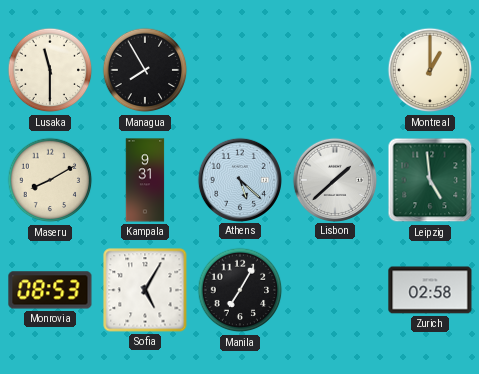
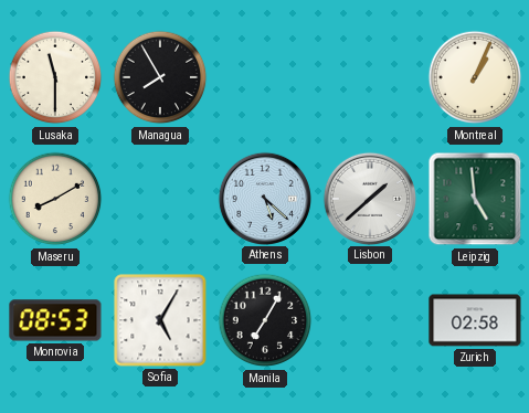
Montreal: 1:00 -> 1:04
Kampala: 9:31 -> none
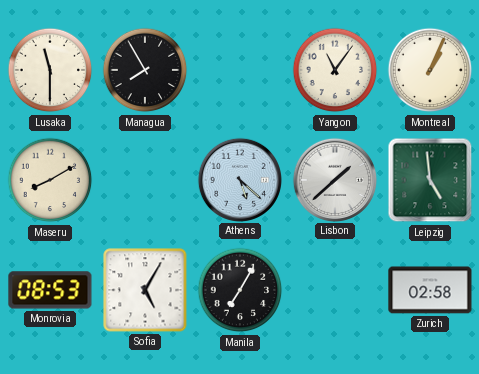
Yangon: none -> 11:06
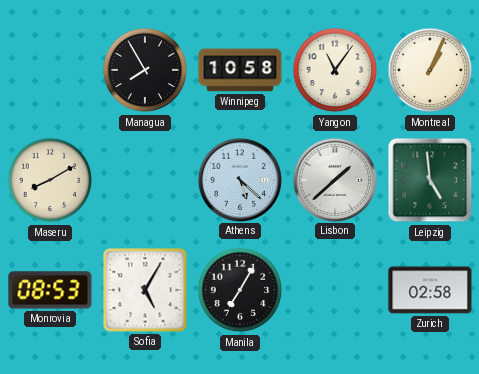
Lusaka: 11:30 -> none
Winnipeg: none -> 10:58
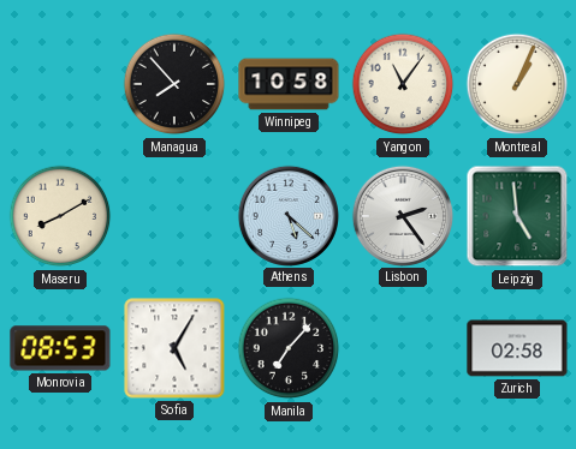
Managua: 7:55 -> 7:53
Lisbon: 1:38 -> 2:24
Manila: 7:05 -> 7:07
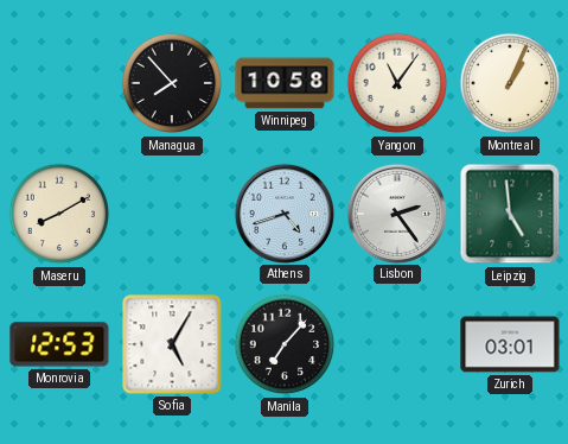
Athens: 5:22 -> 4:42
Monrovia: 08:53 -> 12:53
Zurich: 02:58 -> 03:01
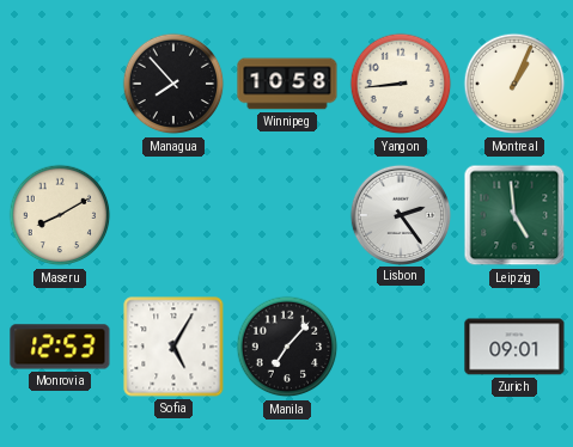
Yangon: 11:06 -> 8:44
Athens: 4:42 -> none
Zurich: 03:01 -> 09:01
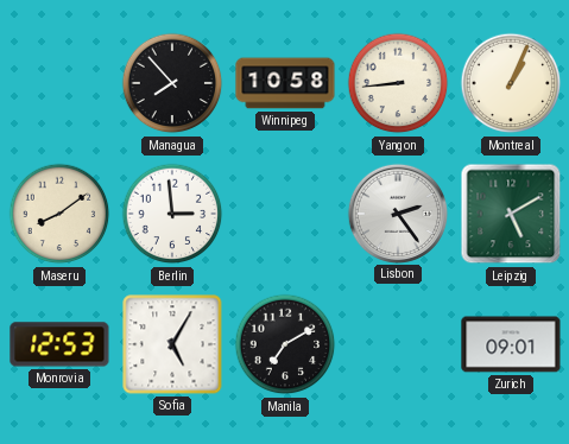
Maseru: 8:10 -> 8:09
Berlin: none -> 2:59
Leipzig: 4:59 -> 5:10
Manila: 7:07 -> 7:10
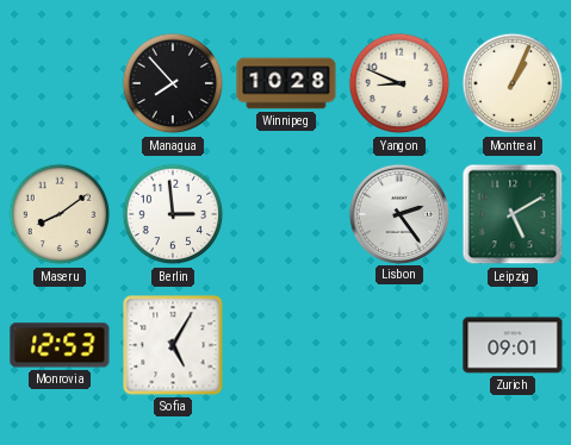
Winnipeg: 10:58 -> 10:28
Yangon: 8:44 -> 8:49
Manila: 7:10 -> none
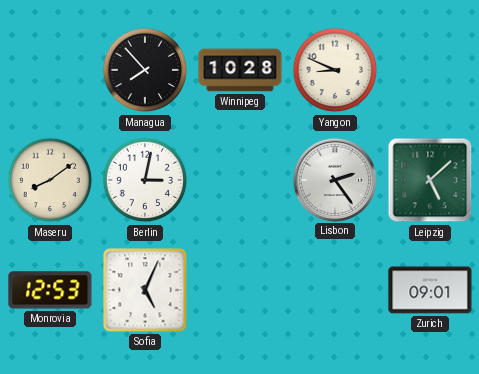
Montreal: 1:04 -> none
Berlin: 2:59 -> 3:02
Leipzig: 5:10 -> 5:08
Sofia: 5:05 -> 5:04
